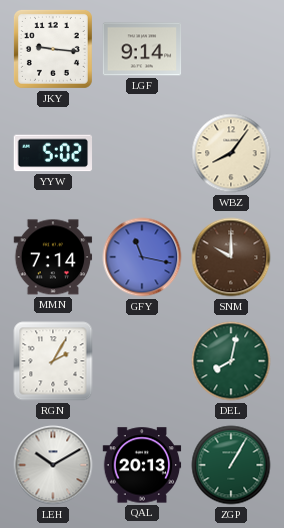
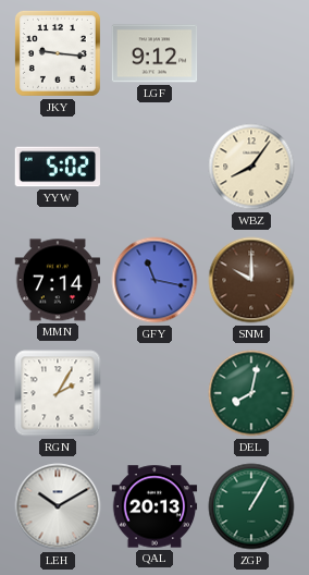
LGF: 9:14 -> 9:12
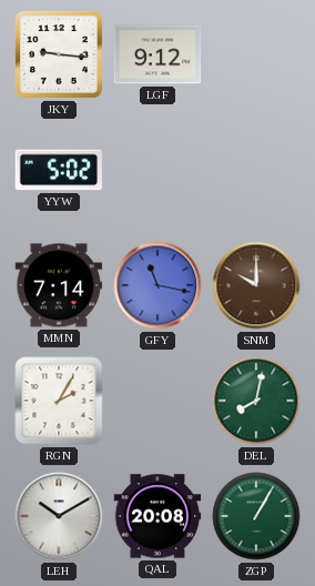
WBZ: 8:06 -> none
QAL: 20:13 -> 20:08
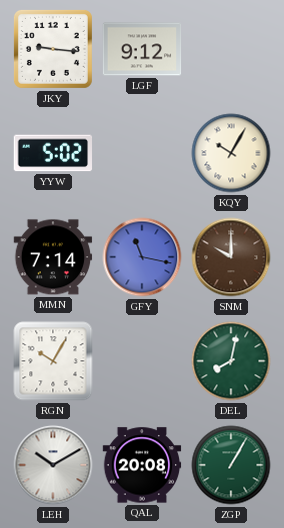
KQY: none -> 10:05
RGN: 2:05 -> 10:05
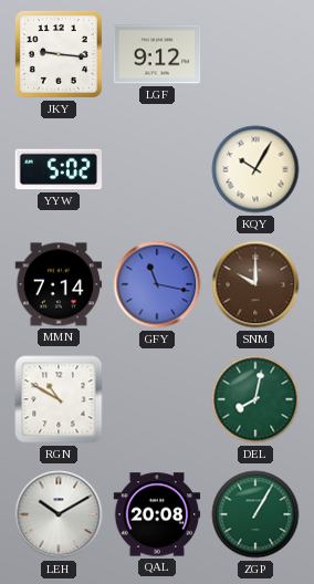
RGN: 10:05 -> 10:50
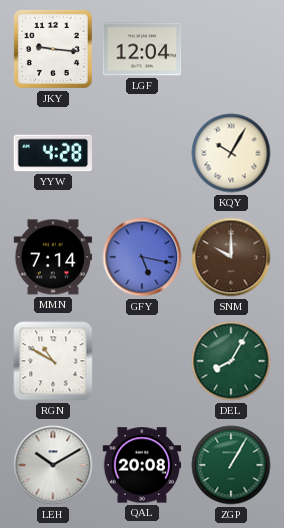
LGF: 9:12 -> 12:04
YYW: 5:02 -> 4:28
GFY: 11:17 -> 5:17
DEL: 8:02 -> 8:05
